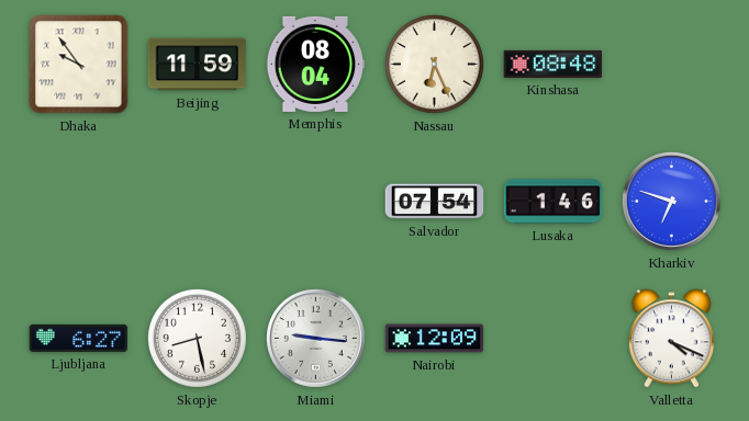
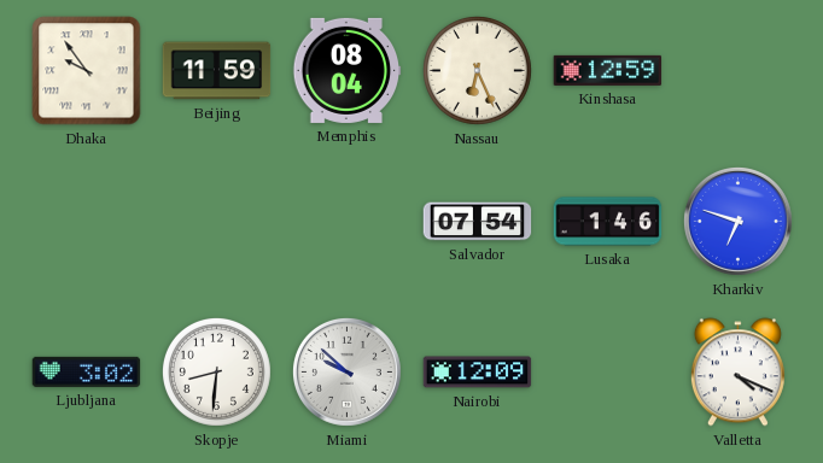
Kinshasa: 08:48 -> 12:59
Ljubljana: 6:27 -> 3:02
Skopje: 8:28 -> 8:31
Miami: 9:16 -> 9:52
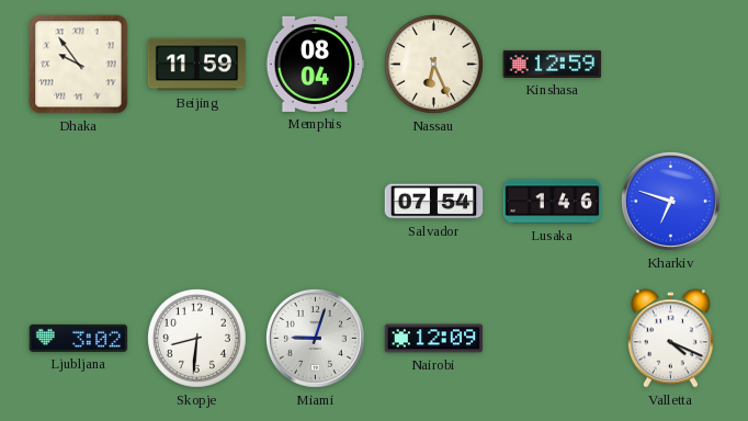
Miami: 9:52 -> 9:03
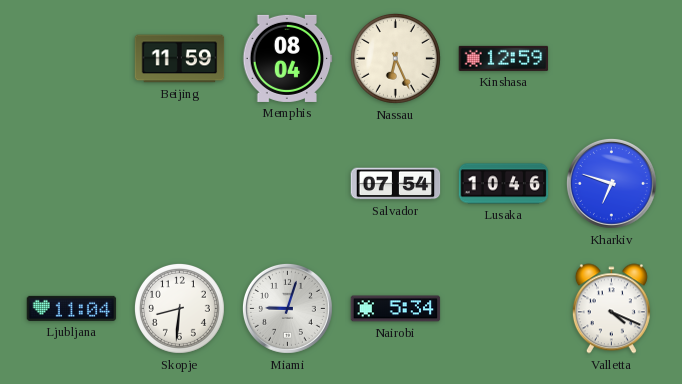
Dhaka: 9:54 -> none
Lusaka: 1:46 -> 10:46
Ljubljana: 3:02 -> 11:04
Nairobi: 12:09 -> 5:34
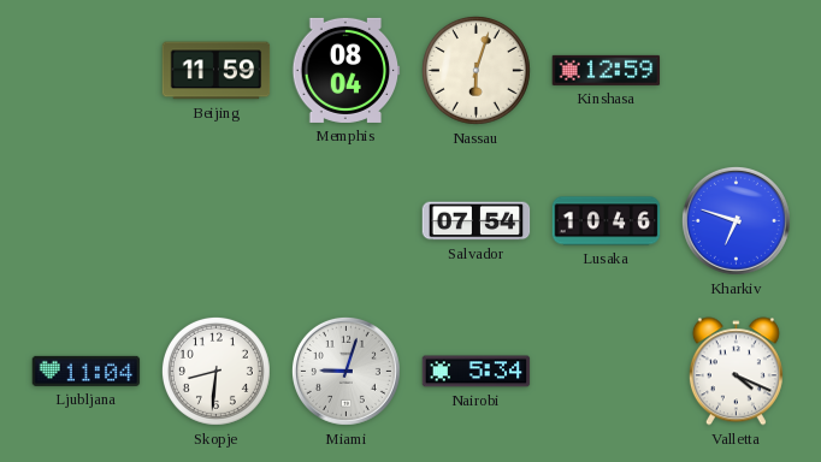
Nassau: 6:26 -> 6:03
